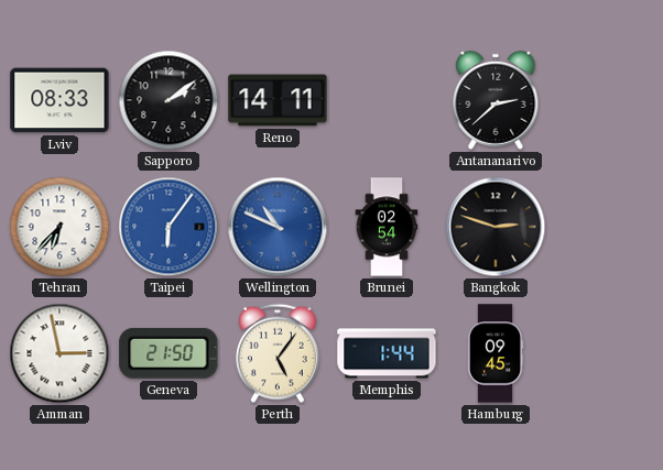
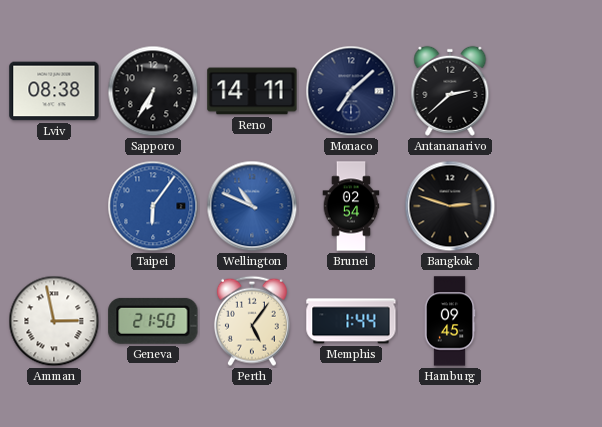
Lviv: 08:33 -> 08:38
Sapporo: 2:09 -> 6:35
Monaco: none -> 7:08
Tehran: 6:37 -> none
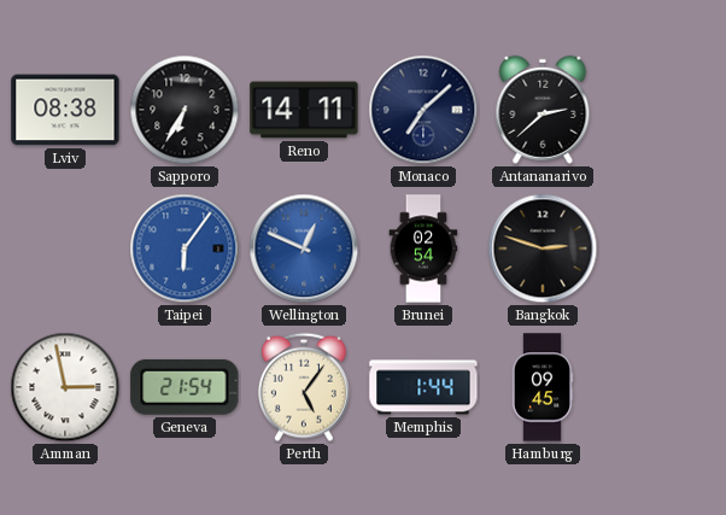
Wellington: 10:49 -> 12:49
Geneva: 21:50 -> 21:54
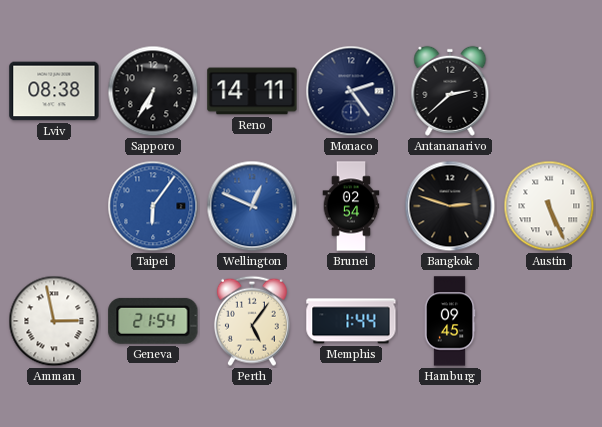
Monaco: 7:08 -> 2:24
Austin: none -> 5:26
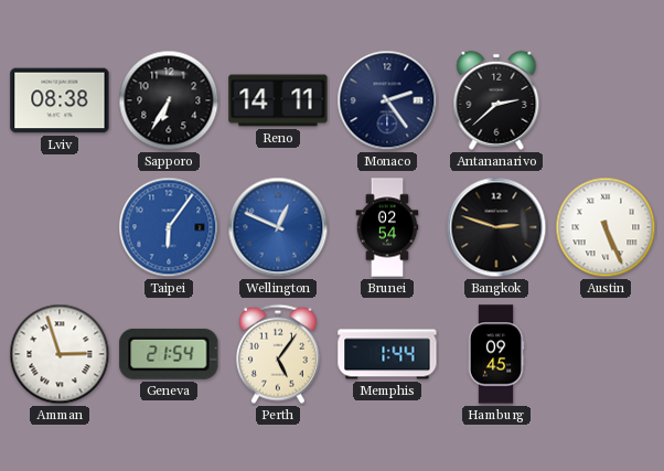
Amman: 2:58 -> 2:57
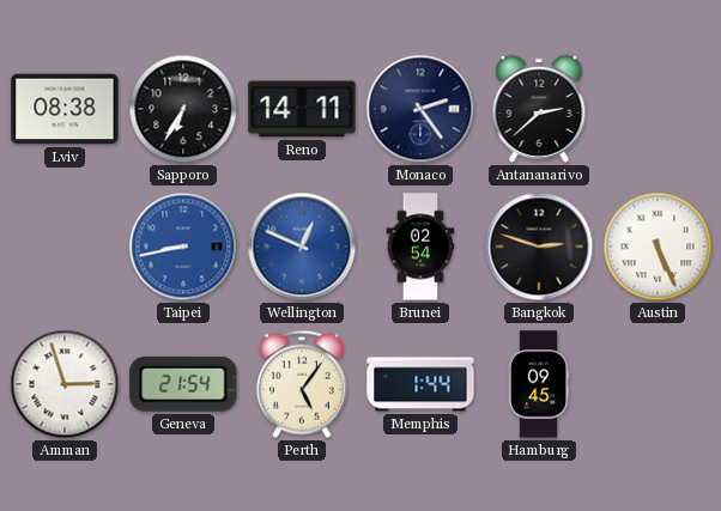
Taipei: 6:06 -> 8:43
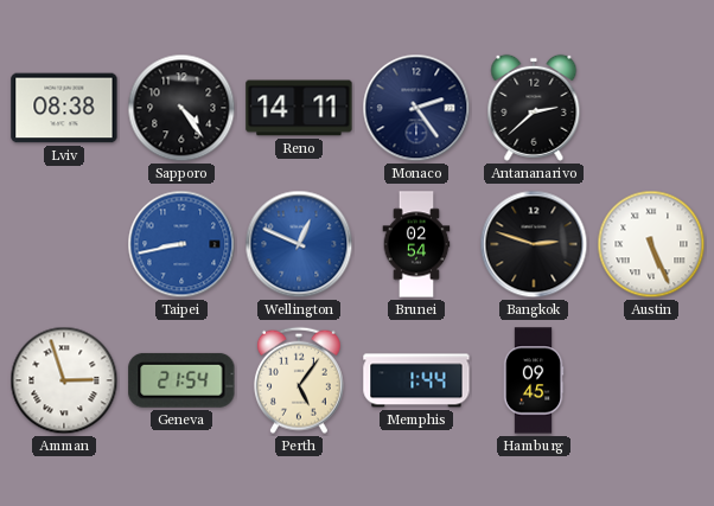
Sapporo: 6:35 -> 4:24
